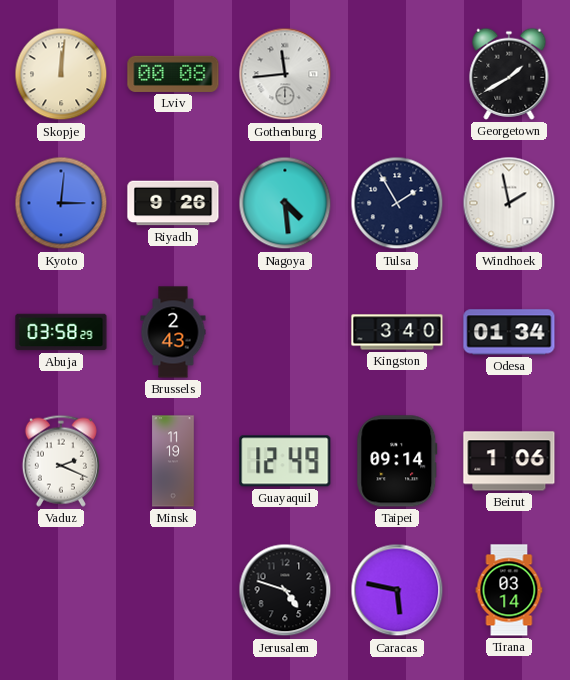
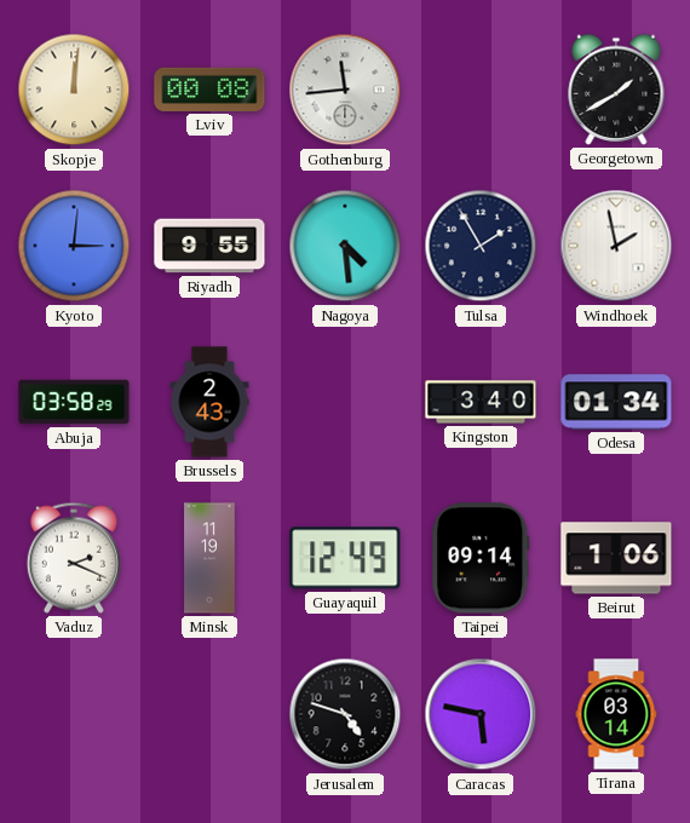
Riyadh: 9:26 -> 9:55
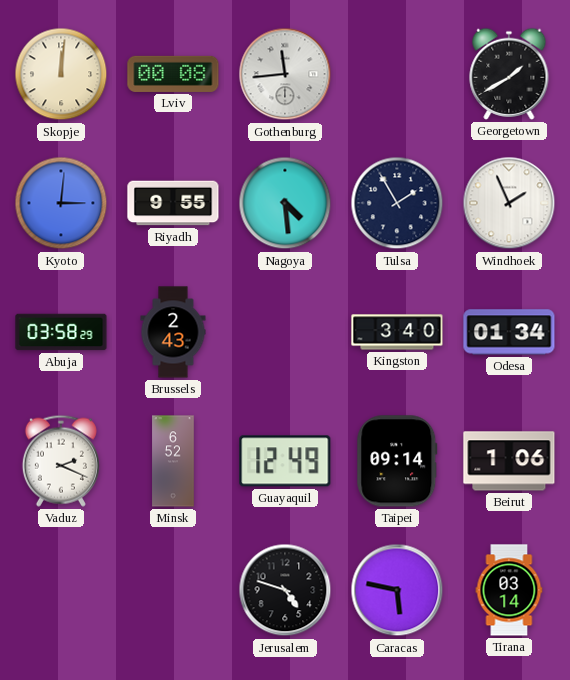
Windhoek: 1:58 -> 1:56
Minsk: 11:19 -> 6:52
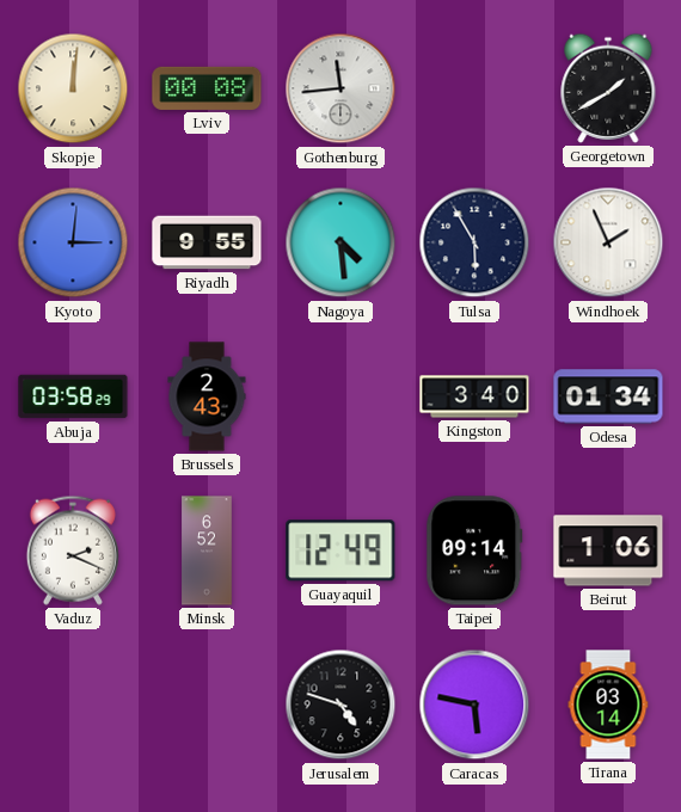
Tulsa: 1:55 -> 5:55
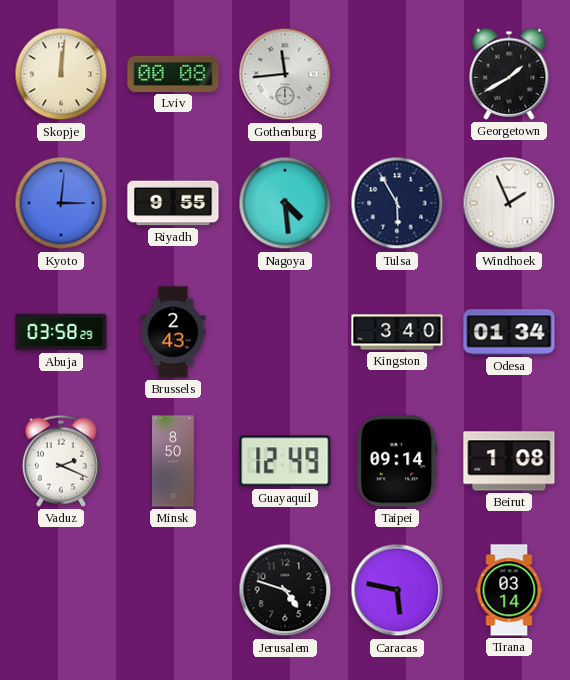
Minsk: 6:52 -> 8:50
Beirut: 1:06 -> 1:08
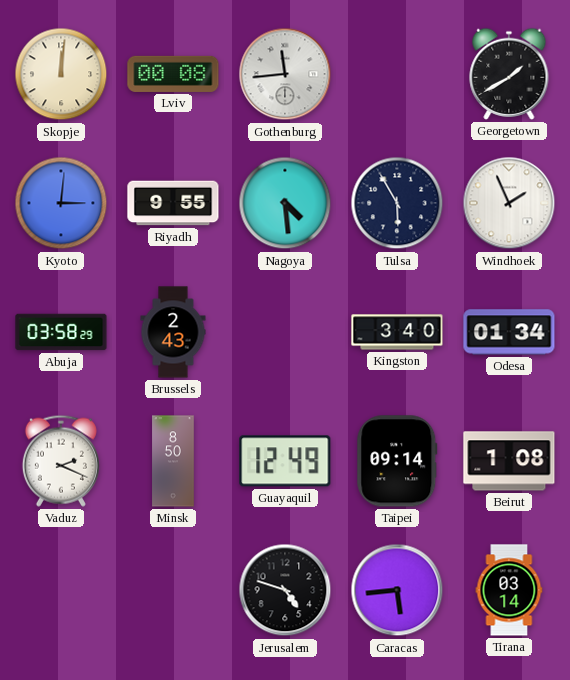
Caracas: 5:47 -> 5:44
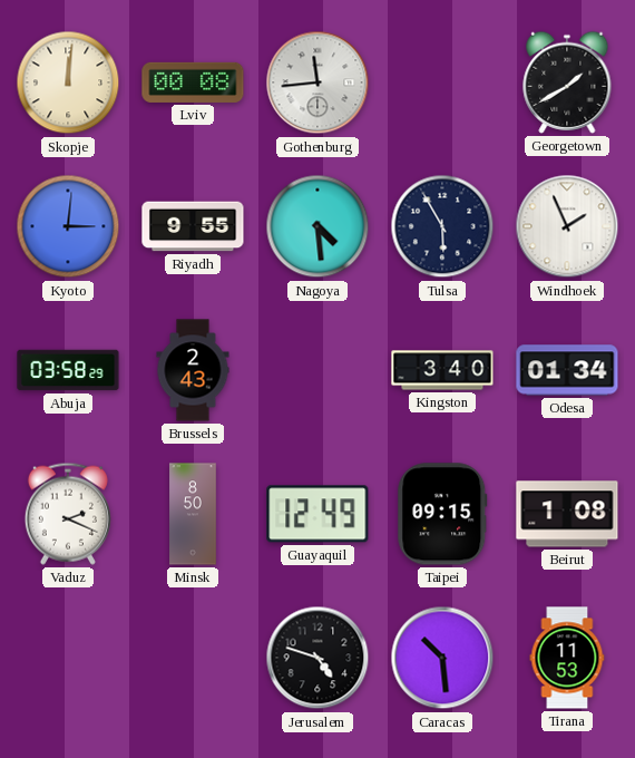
Taipei: 09:14 -> 09:15
Caracas: 5:44 -> 10:29
Tirana: 03:14 -> 11:53
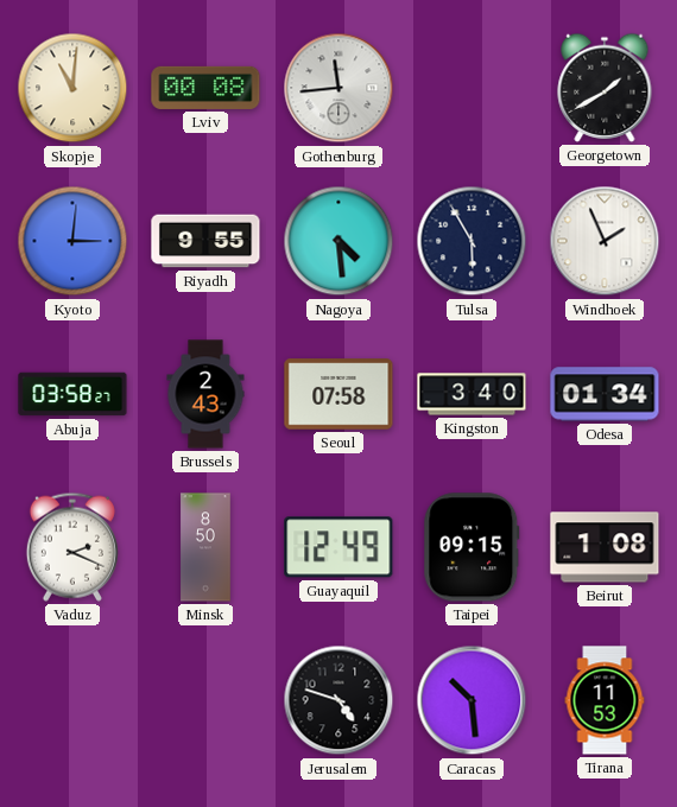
Skopje: 12:01 -> 11:01
Abuja: 03:58:29 -> 03:58:27
Seoul: none -> 07:58
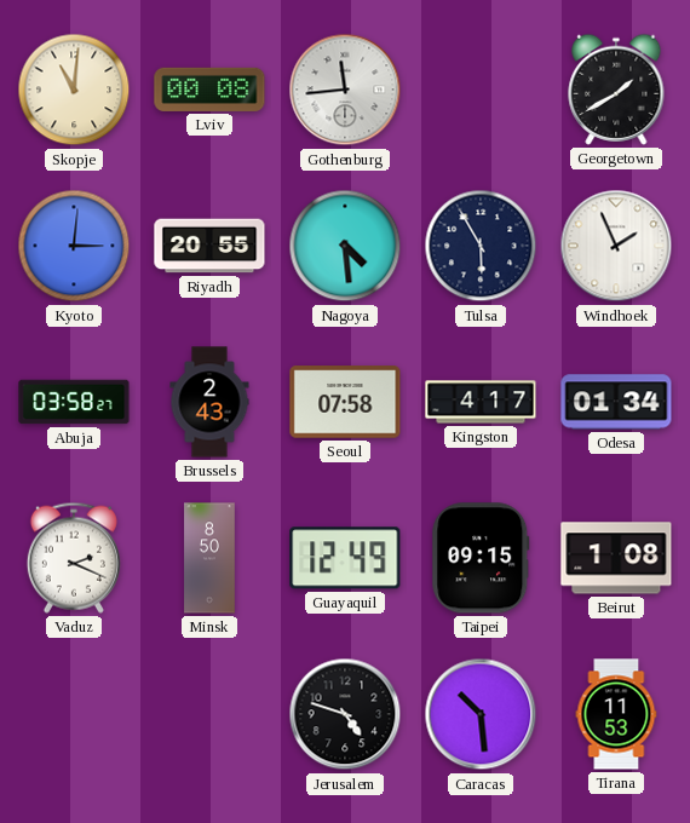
Riyadh: 9:55 -> 20:55
Kingston: 3:40 -> 4:17
